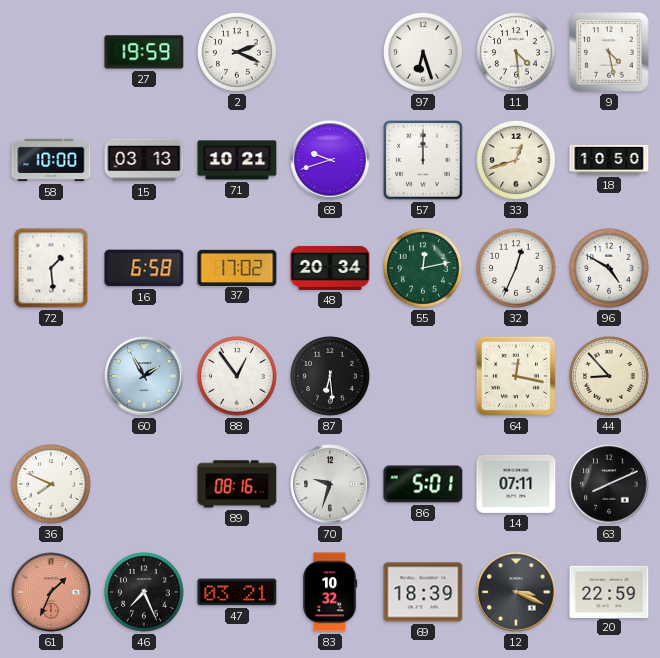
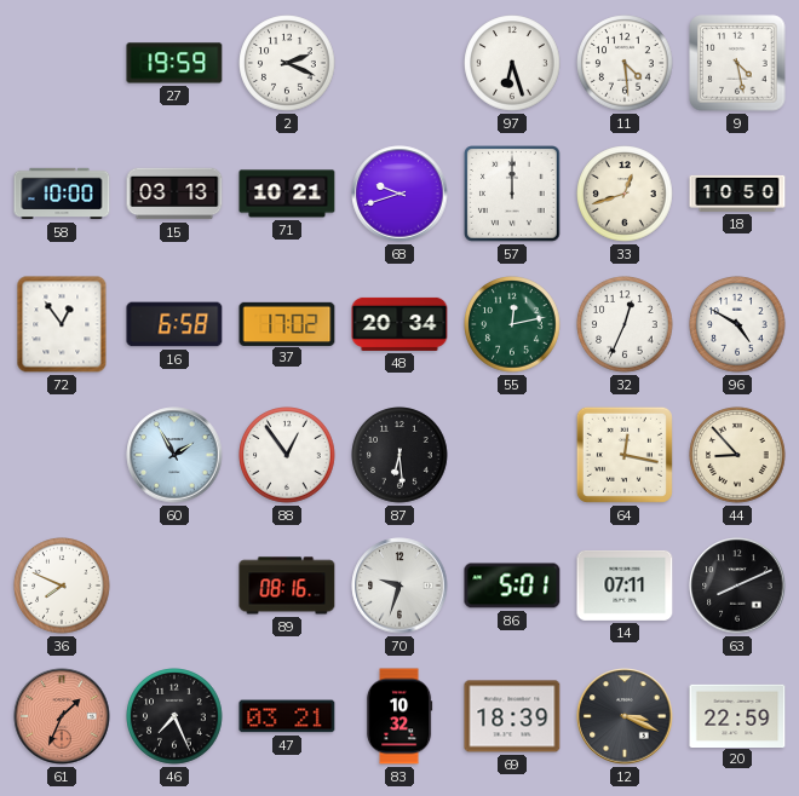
72: 1:29 -> 12:54
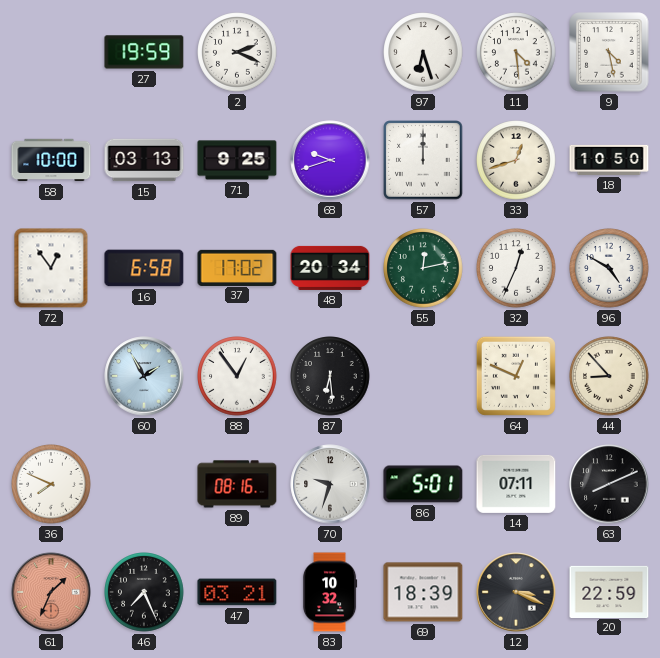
71: 10:21 -> 9:25
64: 12:17 -> 12:49
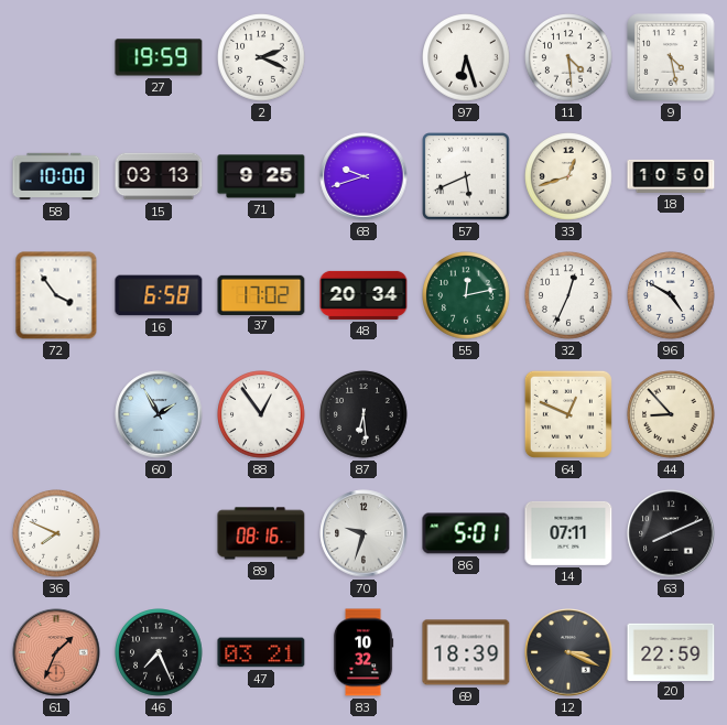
57: 12:00 -> 5:41
72: 12:54 -> 3:54
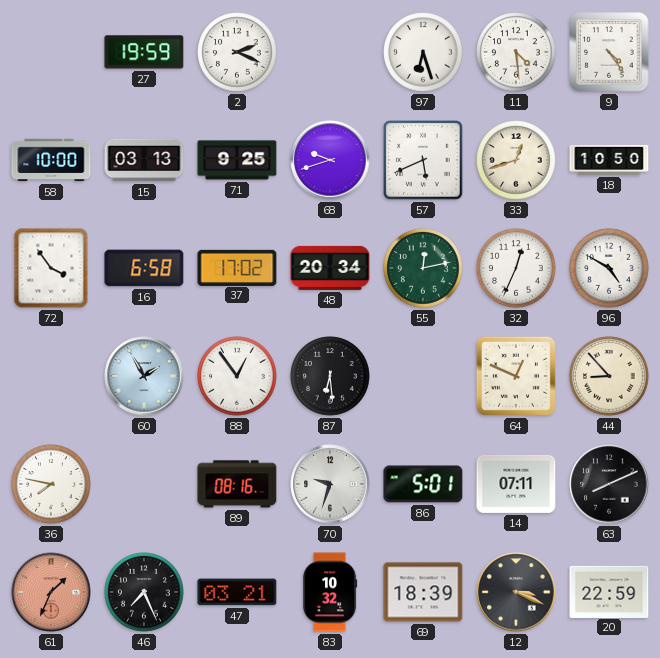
9: 4:28 -> 4:24
36: 7:49 -> 7:47
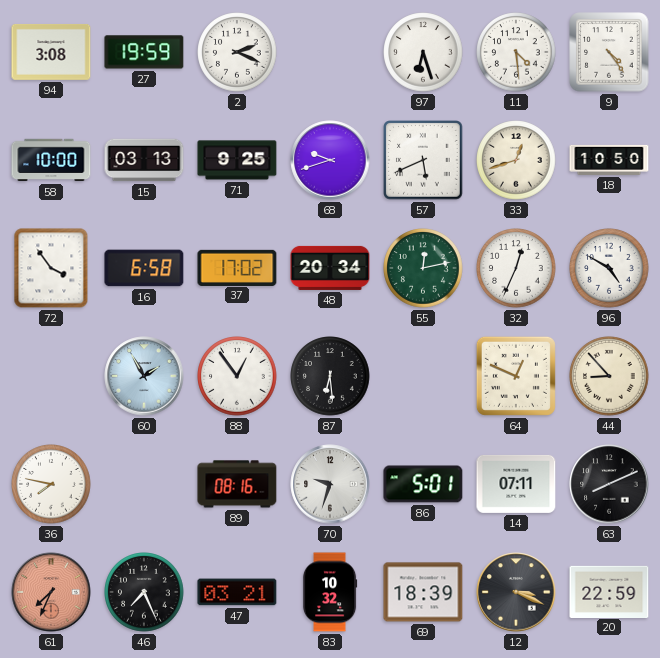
94: none -> 3:08
61: 1:34 -> 7:34
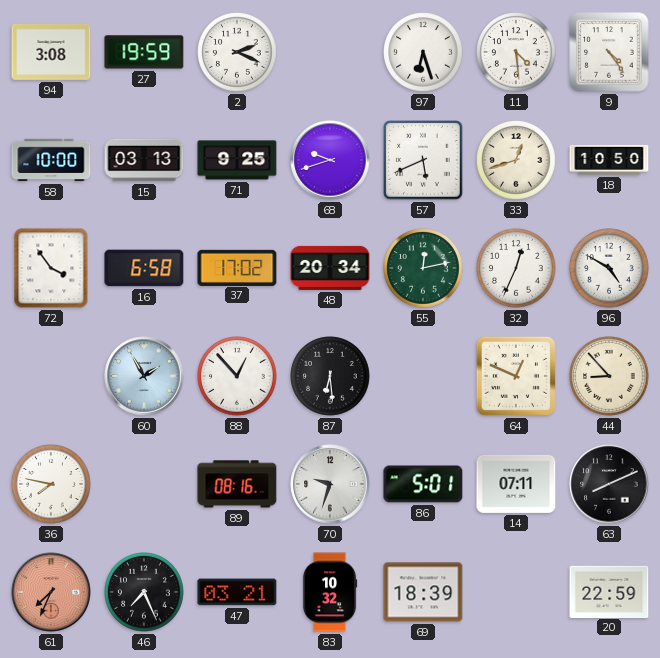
88: 12:54 -> 12:53
12: 3:19 -> none
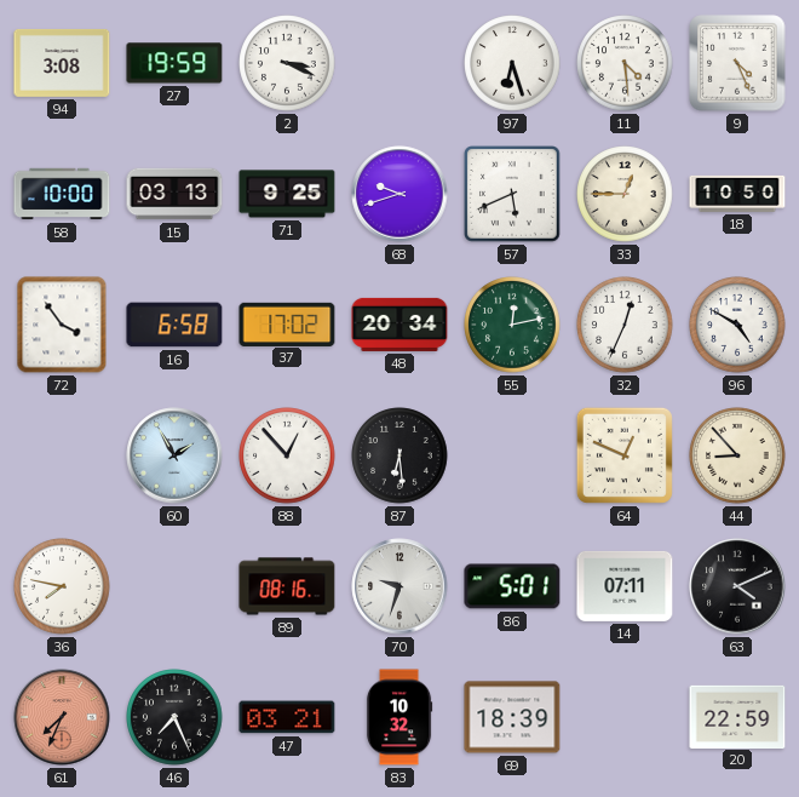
2: 2:19 -> 3:19
9: 4:24 -> 4:26
33: 12:42 -> 12:45
63: 8:11 -> 4:11
